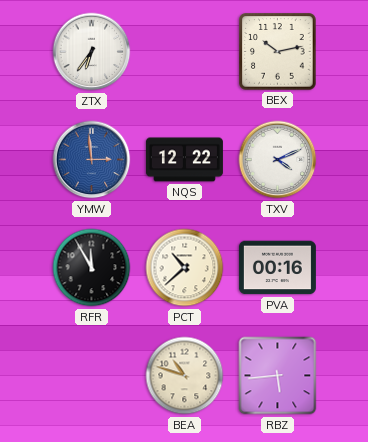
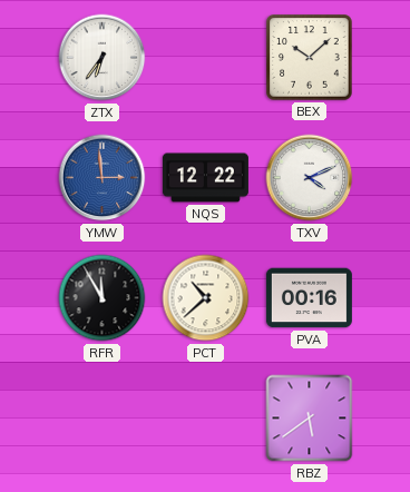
BEX: 10:13 -> 10:08
BEA: 10:48 -> none
RBZ: 5:44 -> 5:39
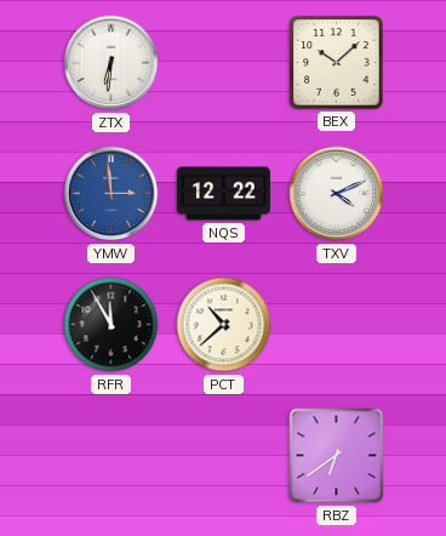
ZTX: 6:36 -> 6:31
PVA: 00:16 -> none
RBZ: 5:39 -> 6:39
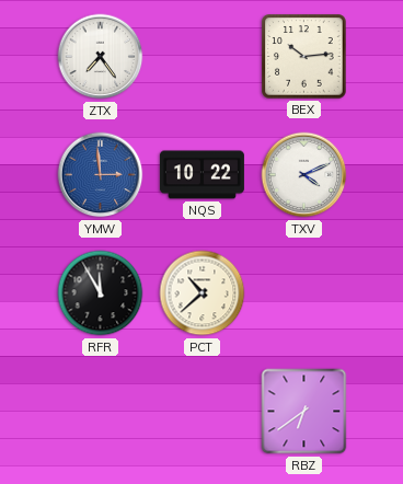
ZTX: 6:31 -> 7:24
BEX: 10:08 -> 10:14
NQS: 12:22 -> 10:22
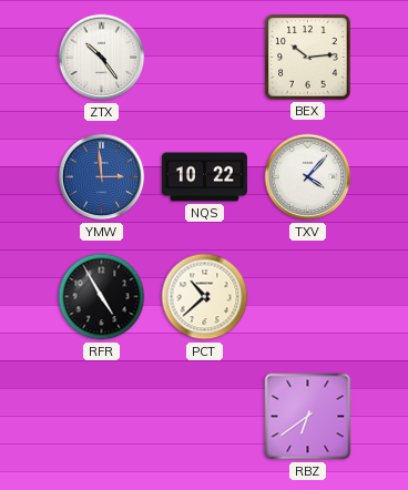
ZTX: 7:24 -> 10:24
TXV: 4:11 -> 4:07
RFR: 11:55 -> 4:55
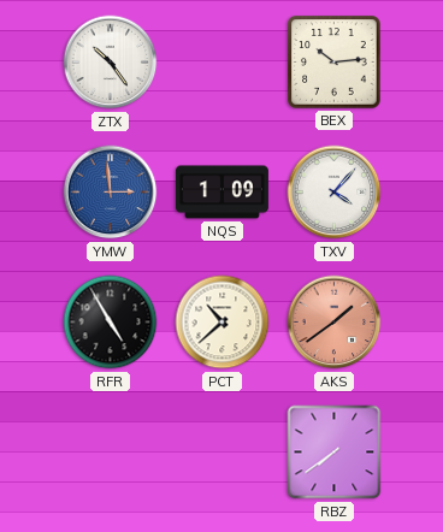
NQS: 10:22 -> 1:09
AKS: none -> 1:39
RBZ: 6:39 -> 7:39
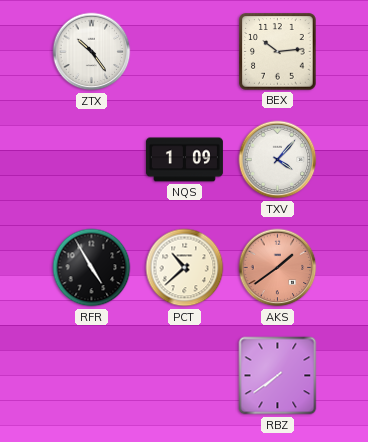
YMW: 2:59 -> none
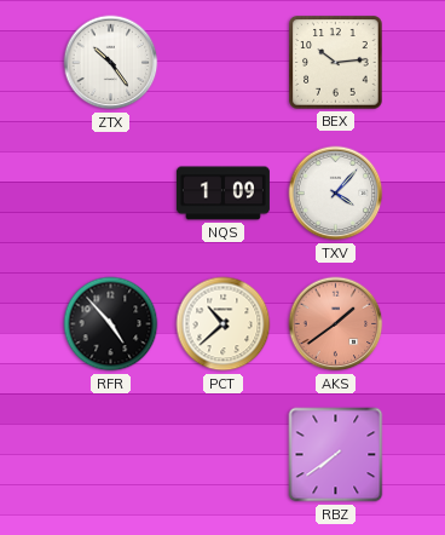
RFR: 4:55 -> 4:53
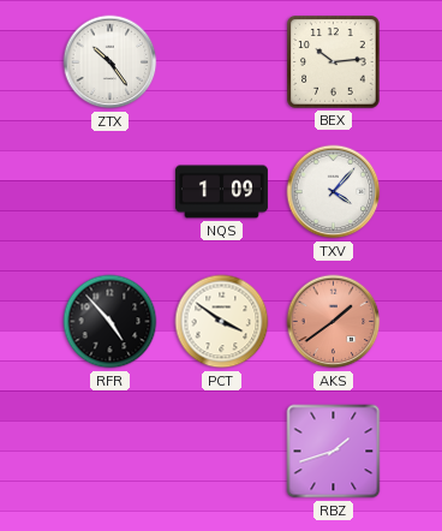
PCT: 10:38 -> 3:51
RBZ: 7:39 -> 1:42
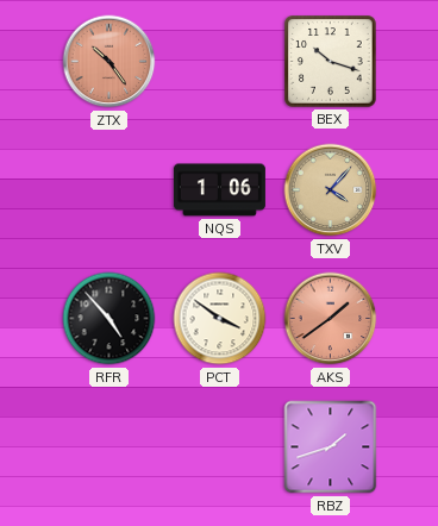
ZTX dial: white -> salmon
BEX: 10:14 -> 10:18
NQS: 1:09 -> 1:06
TXV dial: white -> champagne
